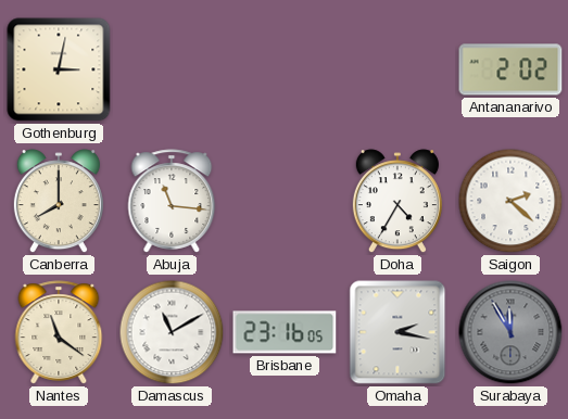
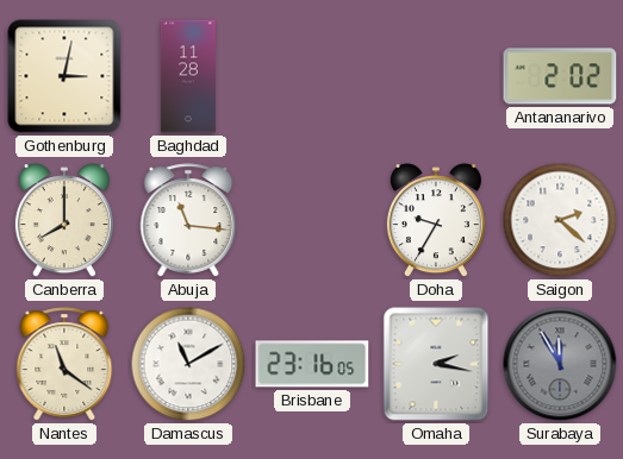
Baghdad: none -> 11:28
Doha: 4:35 -> 9:35
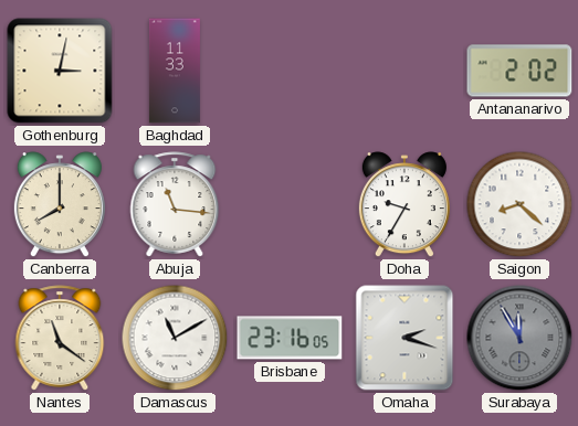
Baghdad: 11:28 -> 11:33
Saigon: 2:22 -> 8:22
Omaha: 2:17 -> 2:18
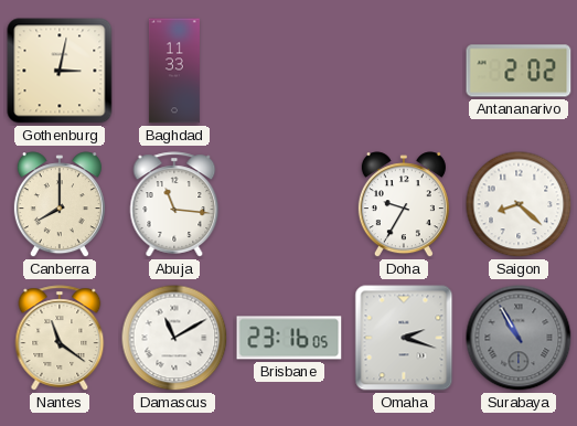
Surabaya: 11:55 -> 10:55
